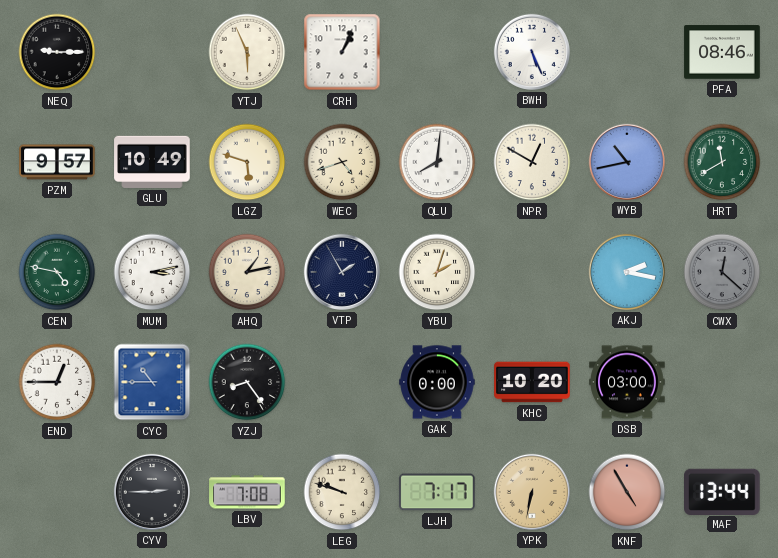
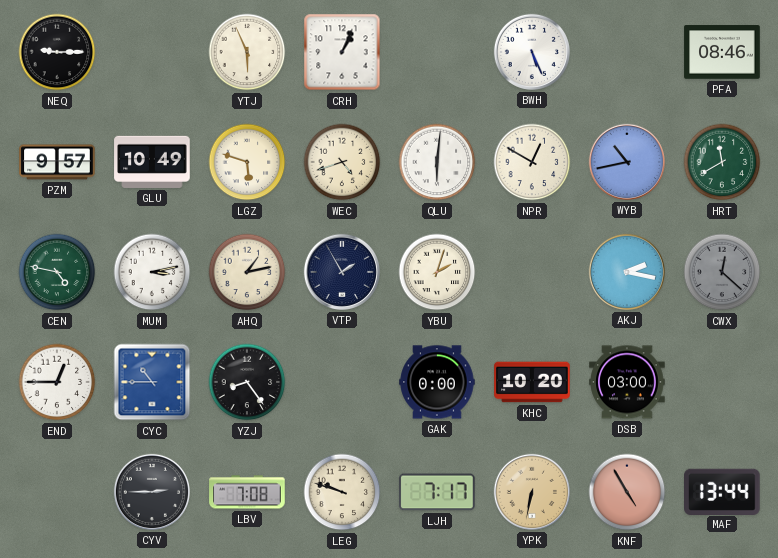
QLU: 8:01 -> 6:01
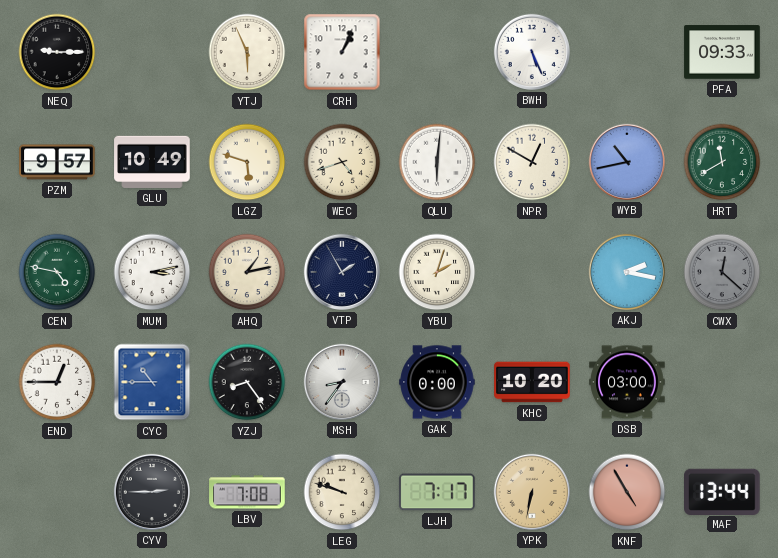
PFA: 08:46 -> 09:33
MSH: none -> 8:36
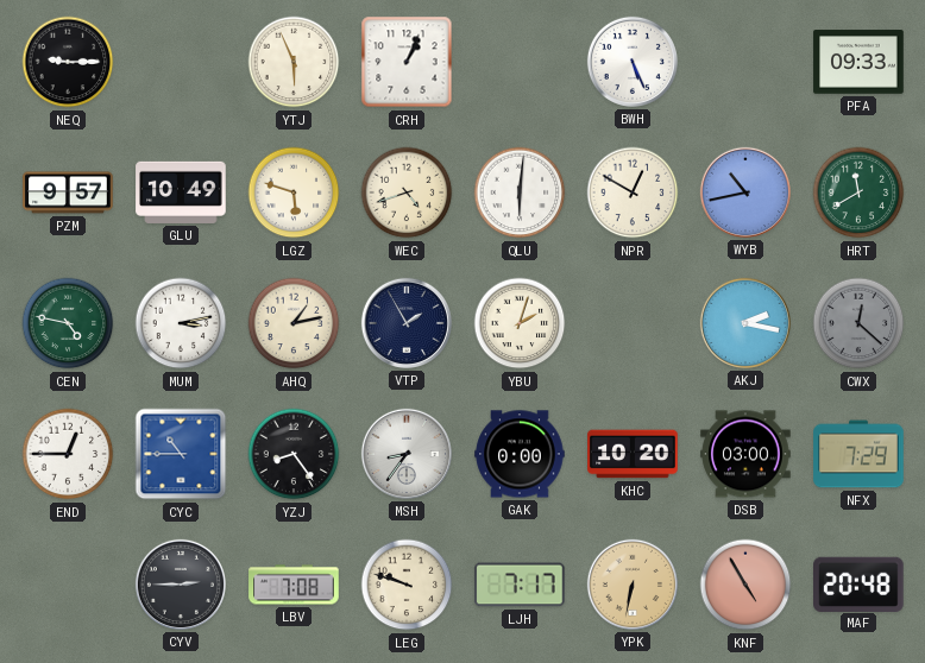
NFX: none -> 7:29
MAF: 13:44 -> 20:48
